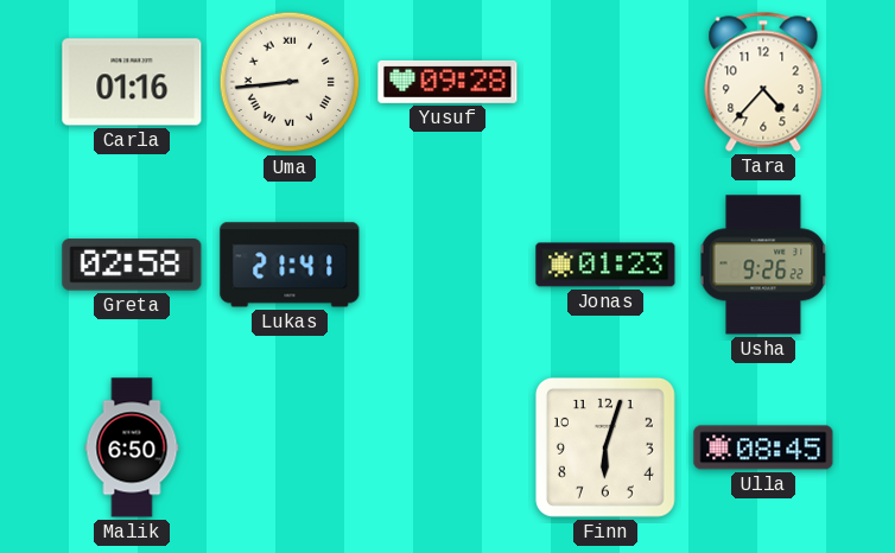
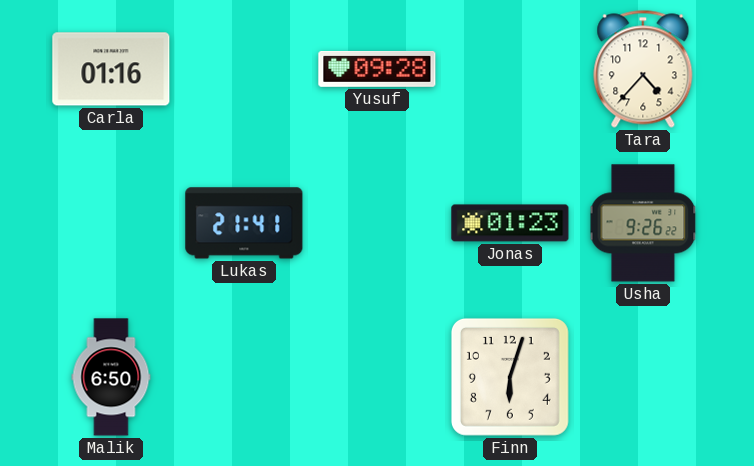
Uma: 8:44 -> none
Greta: 02:58 -> none
Ulla: 08:45 -> none
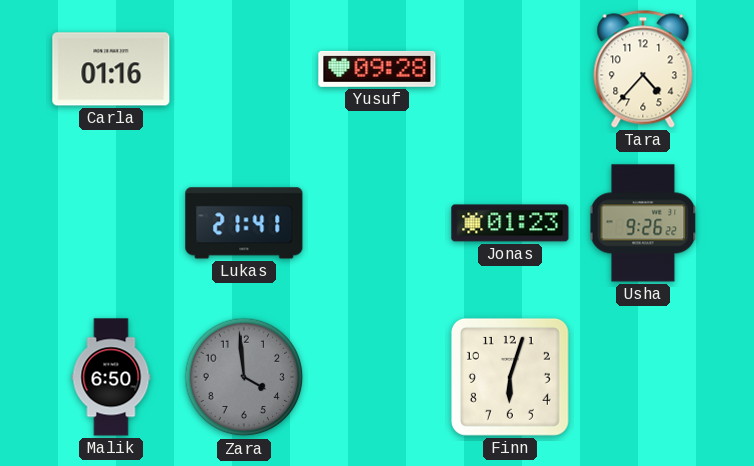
Zara: none -> 3:59
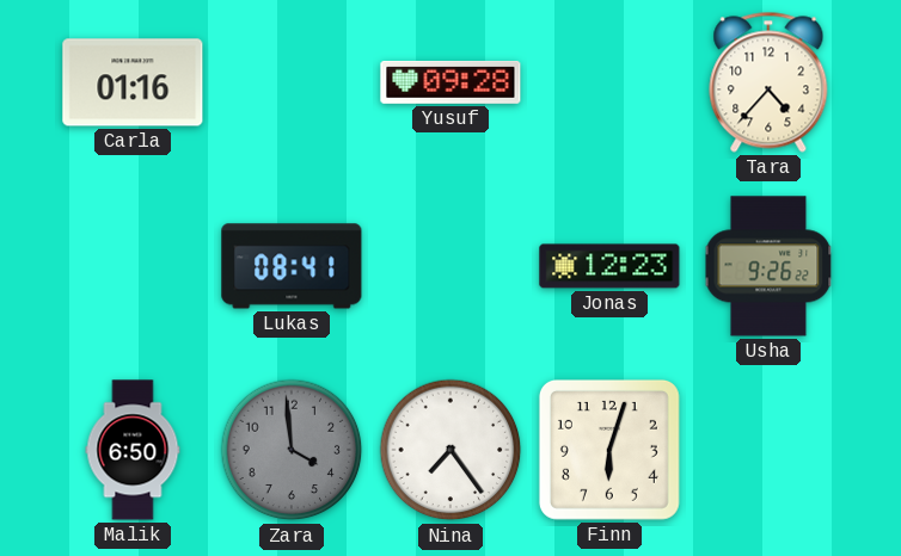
Lukas: 21:41 -> 08:41
Jonas: 01:23 -> 12:23
Nina: none -> 7:24
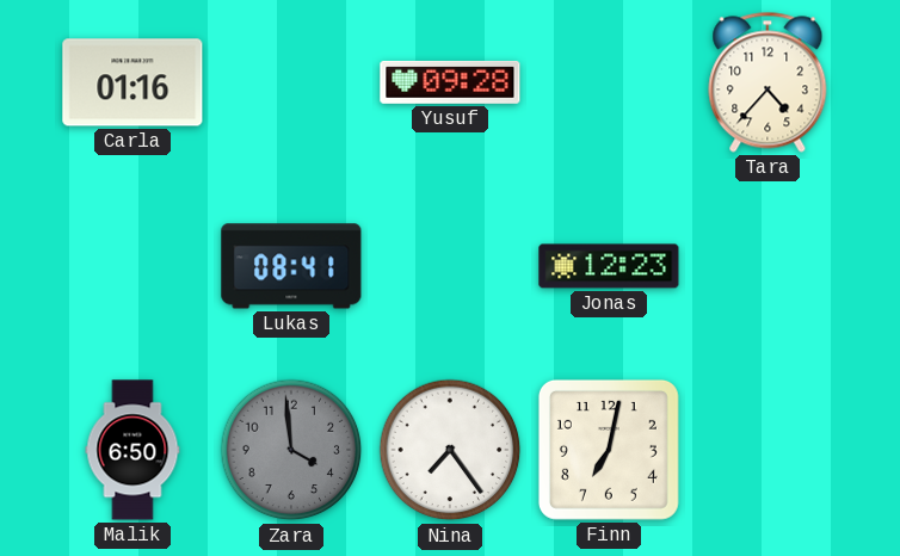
Usha: 9:26 -> none
Finn: 6:03 -> 7:02
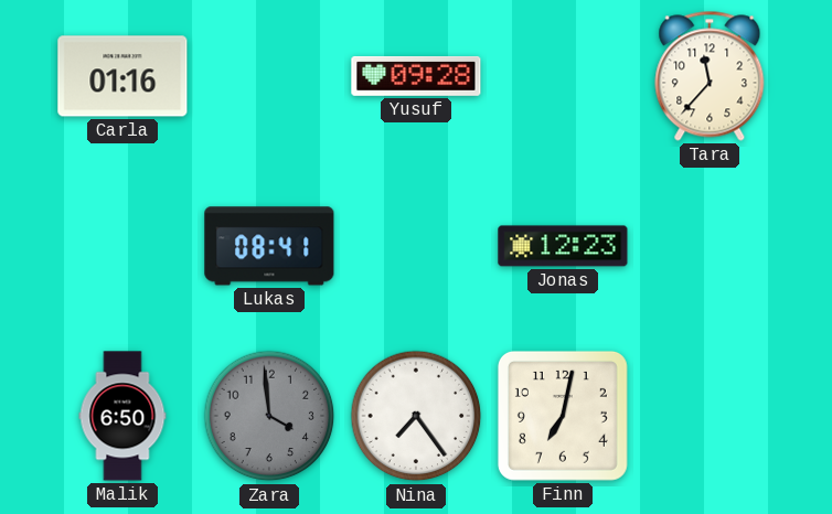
Tara: 4:37 -> 11:37
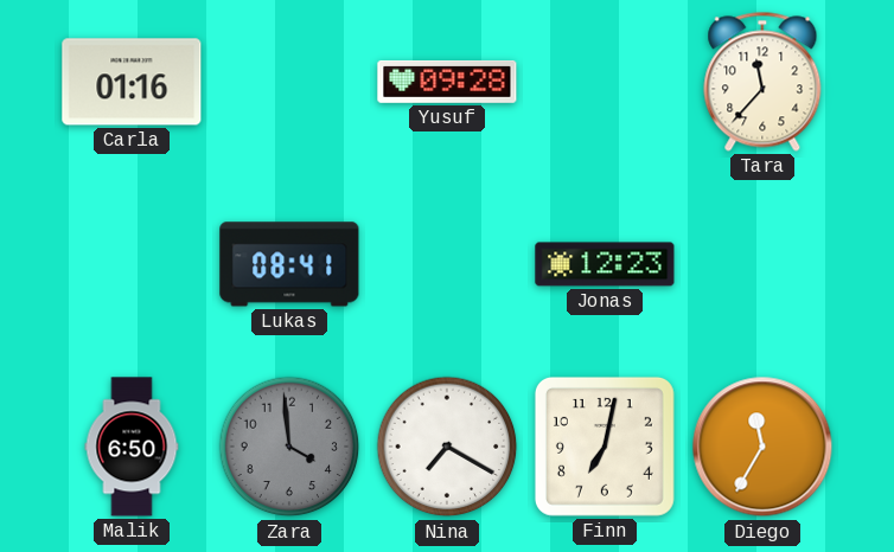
Nina: 7:24 -> 7:20
Diego: none -> 11:35
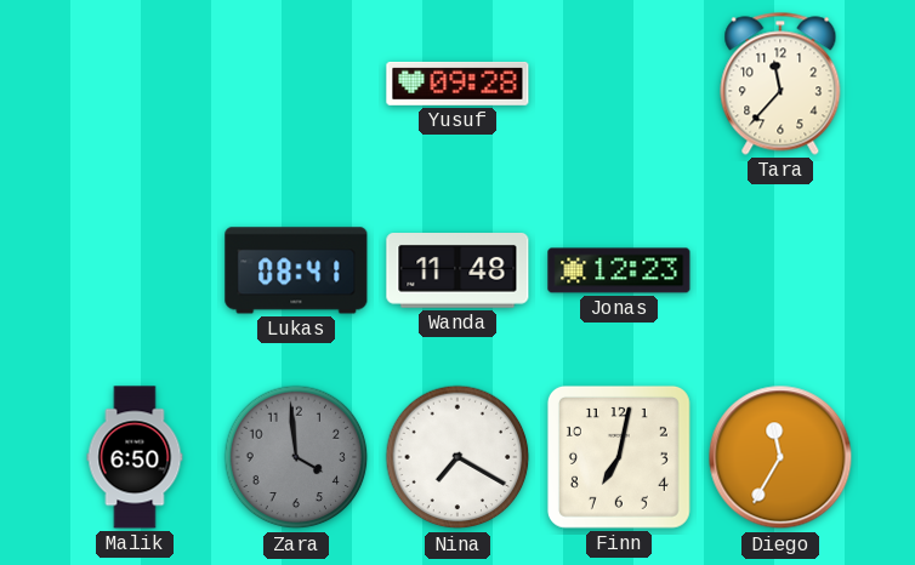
Carla: 01:16 -> none
Wanda: none -> 11:48
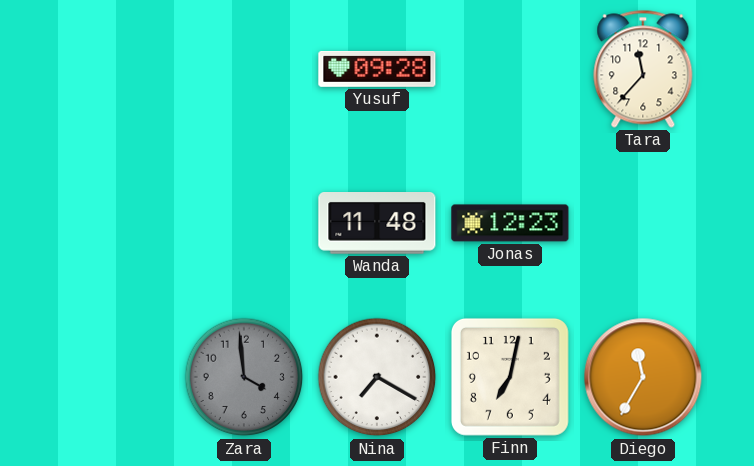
Lukas: 08:41 -> none
Malik: 6:50 -> none
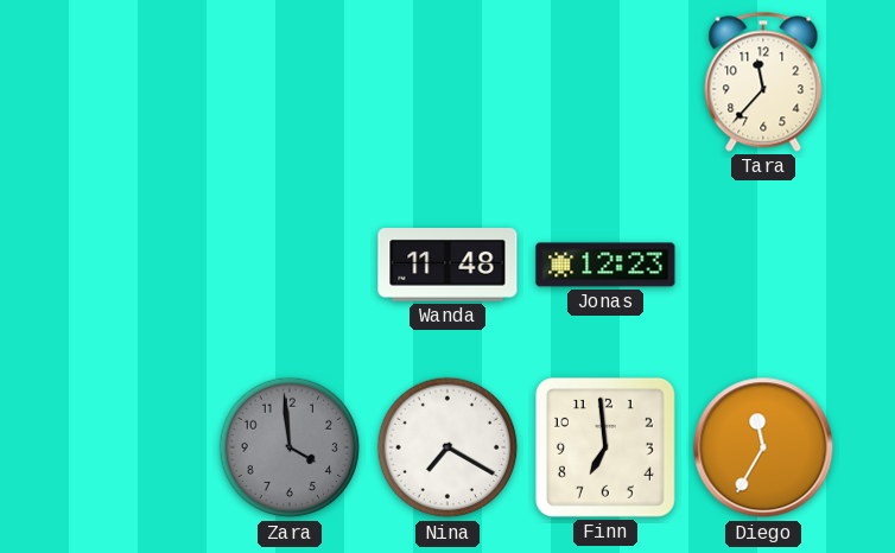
Yusuf: 09:28 -> none
Finn: 7:02 -> 6:59
